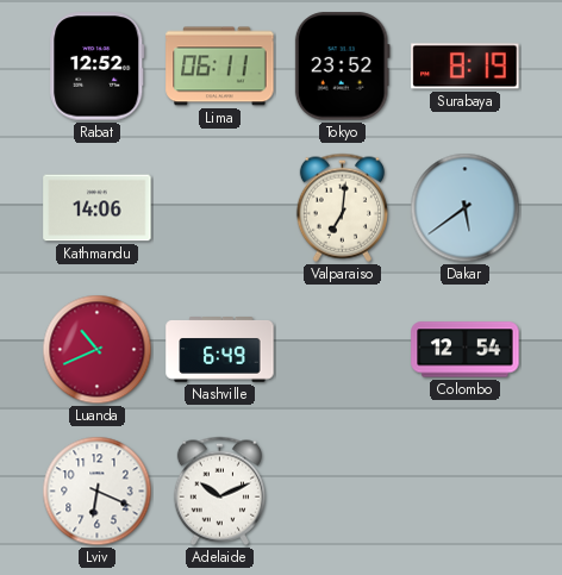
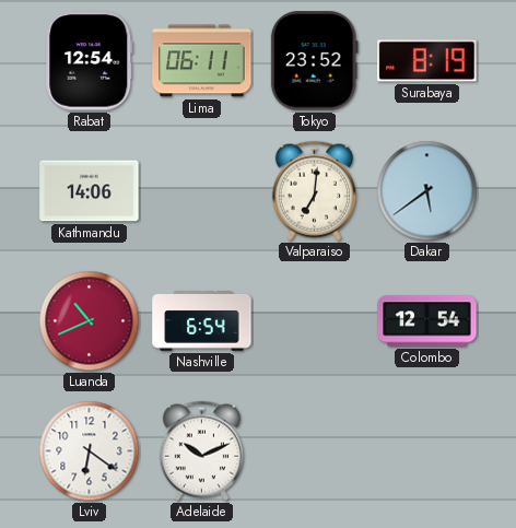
Rabat: 12:52 -> 12:54
Nashville: 6:49 -> 6:54
Lviv: 6:19 -> 6:21
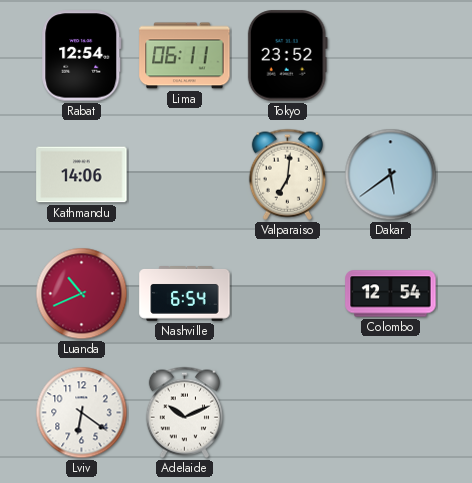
Surabaya: 8:19 -> none
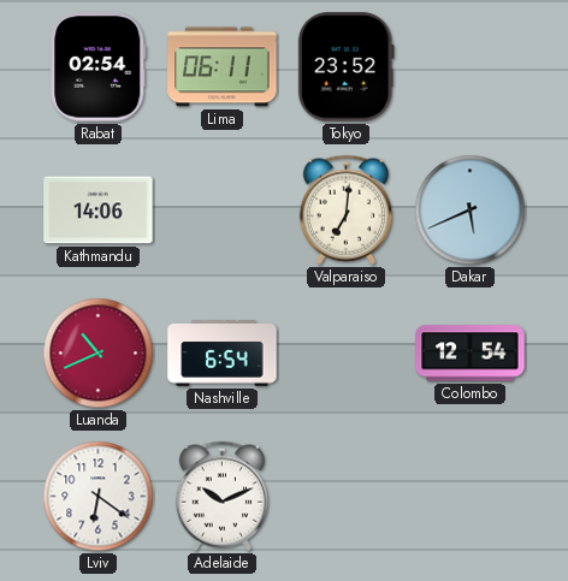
Rabat: 12:54 -> 02:54
Dakar: 5:39 -> 5:41
